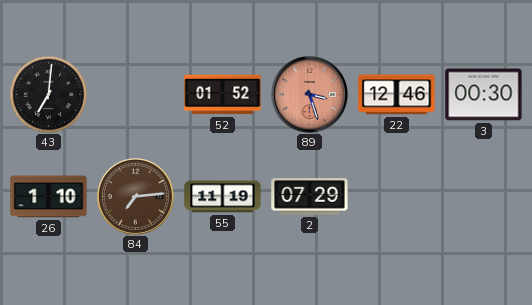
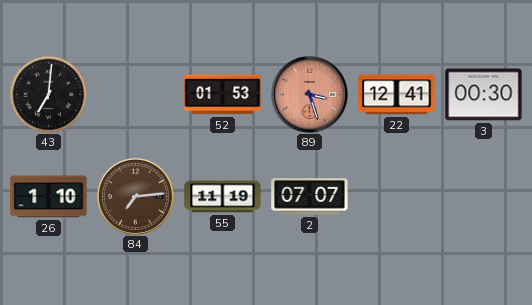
52: 01:52 -> 01:53
22: 12:46 -> 12:41
2: 07:29 -> 07:07
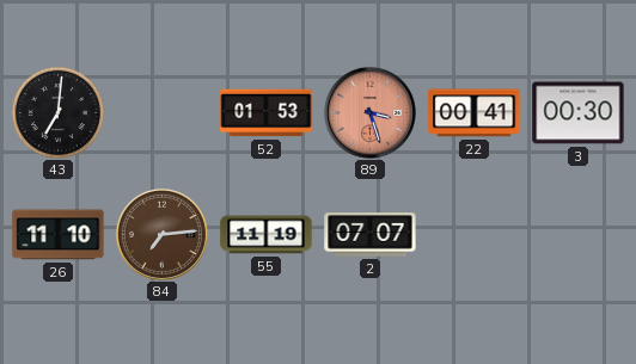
22: 12:41 -> 00:41
26: 1:10 -> 11:10
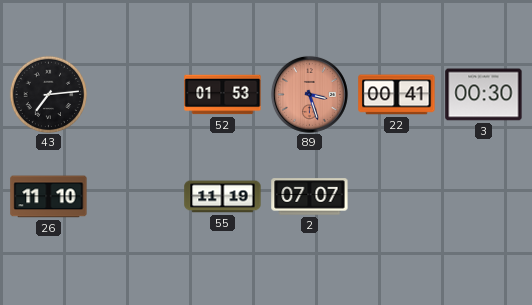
43: 7:01 -> 7:14
84: 7:14 -> none
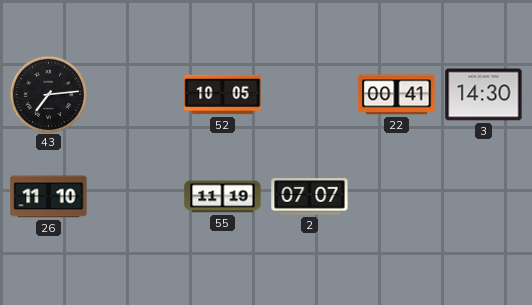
52: 01:53 -> 10:05
89: 3:27 -> none
3: 00:30 -> 14:30
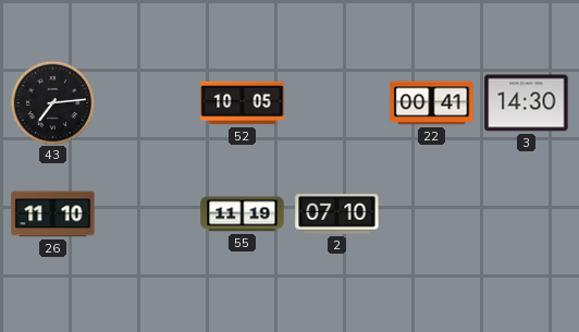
2: 07:07 -> 07:10
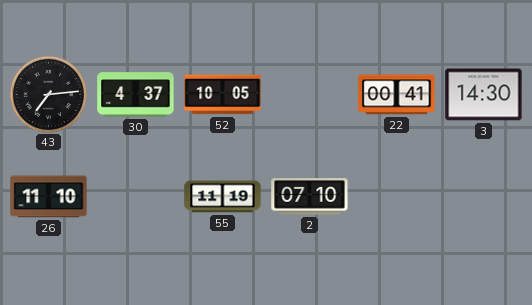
30: none -> 4:37
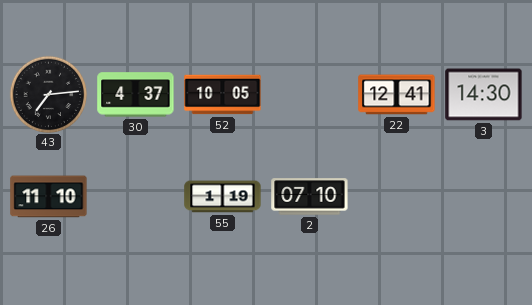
22: 00:41 -> 12:41
55: 11:19 -> 1:19
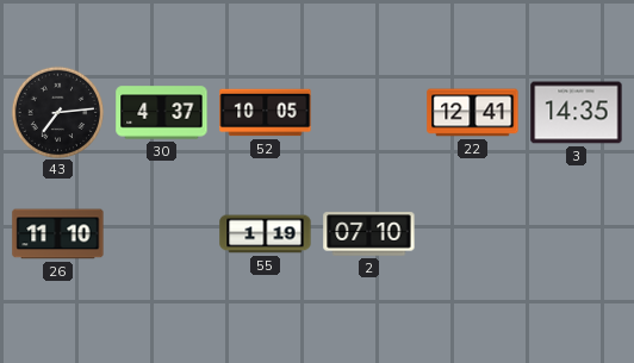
3: 14:30 -> 14:35
